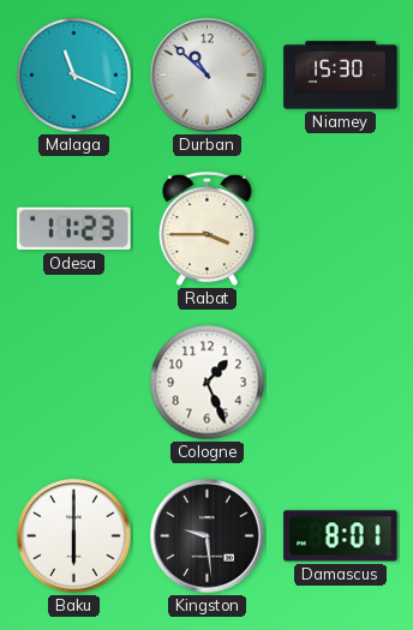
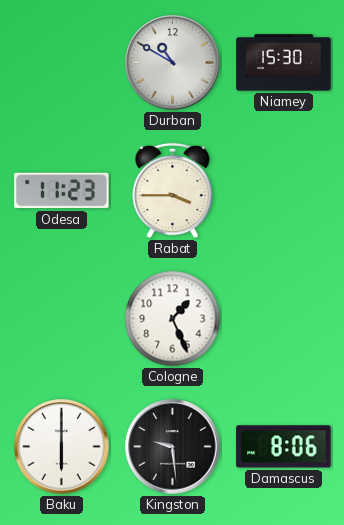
Malaga: 11:19 -> none
Durban: 10:52 -> 10:50
Damascus: 8:01 -> 8:06
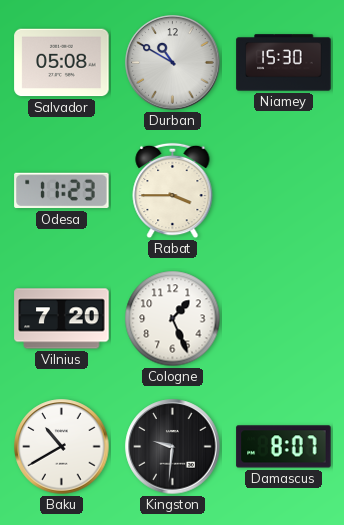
Salvador: none -> 05:08
Vilnius: none -> 7:20
Baku: 6:00 -> 10:40
Kingston: 9:29 -> 9:31
Damascus: 8:06 -> 8:07
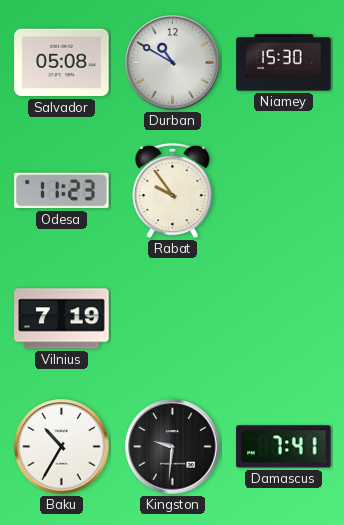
Rabat: 3:45 -> 9:54
Vilnius: 7:20 -> 7:19
Cologne: 1:26 -> none
Baku: 10:40 -> 10:35
Damascus: 8:07 -> 7:41
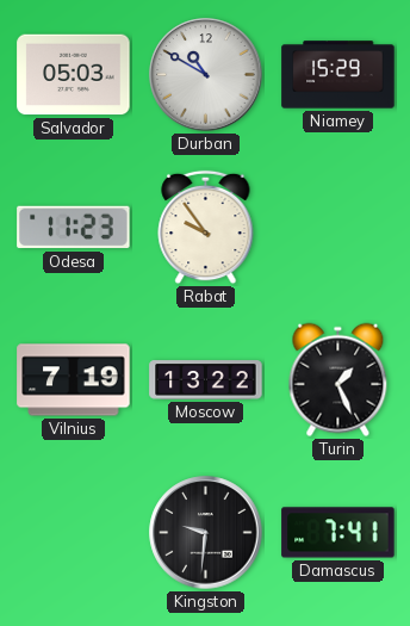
Salvador: 05:08 -> 05:03
Niamey: 15:30 -> 15:29
Moscow: none -> 13:22
Turin: none -> 1:26
Baku: 10:35 -> none
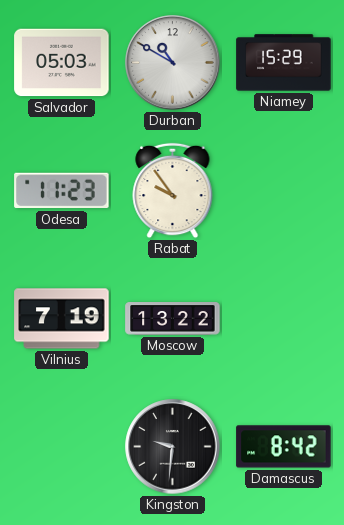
Turin: 1:26 -> none
Damascus: 7:41 -> 8:42
